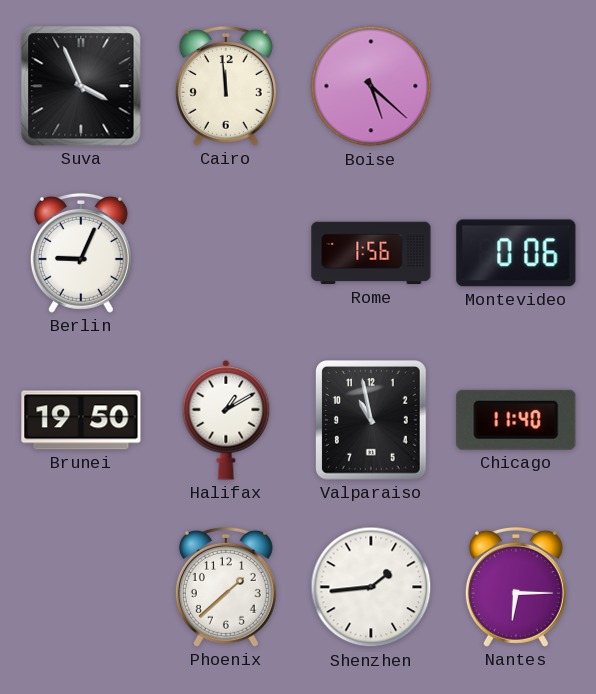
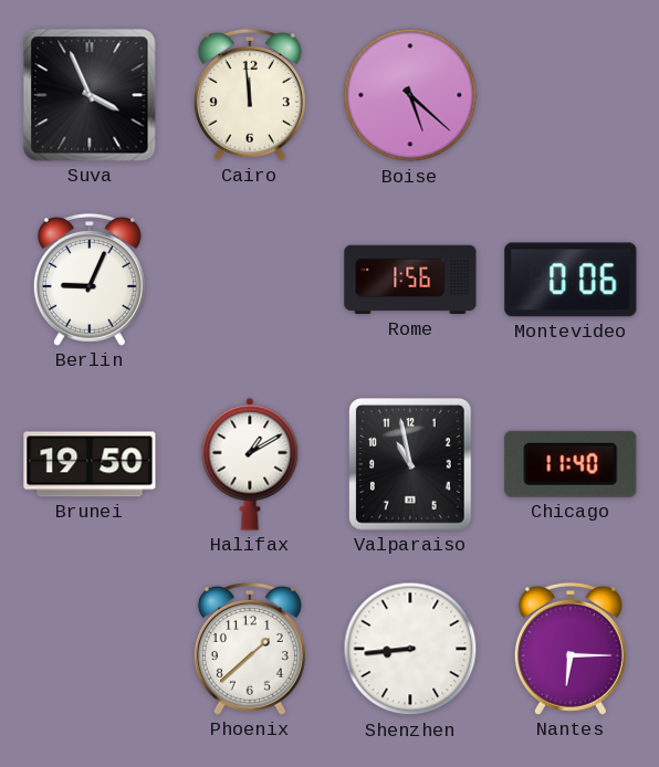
Shenzhen: 1:44 -> 8:44
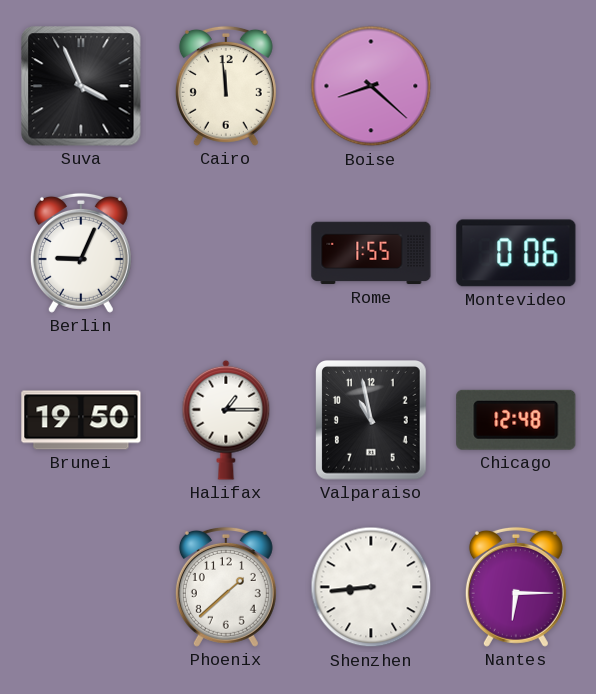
Boise: 5:22 -> 8:22
Rome: 1:56 -> 1:55
Halifax: 1:10 -> 1:15
Chicago: 11:40 -> 12:48
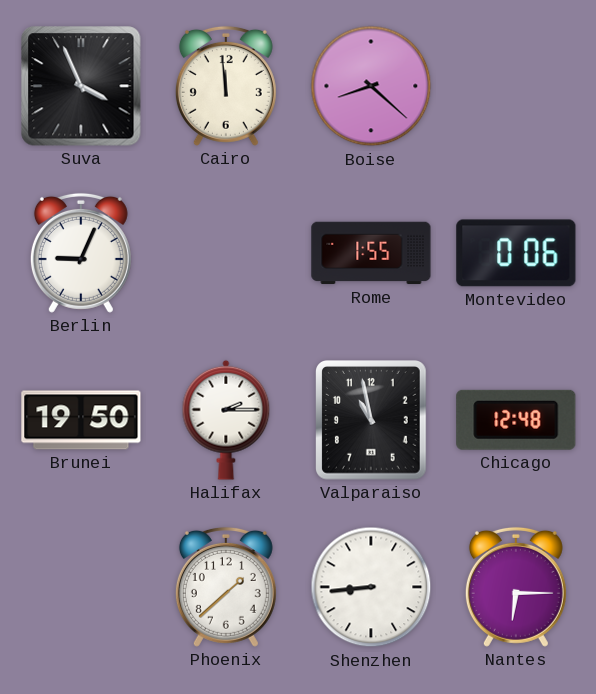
Halifax: 1:15 -> 2:15
